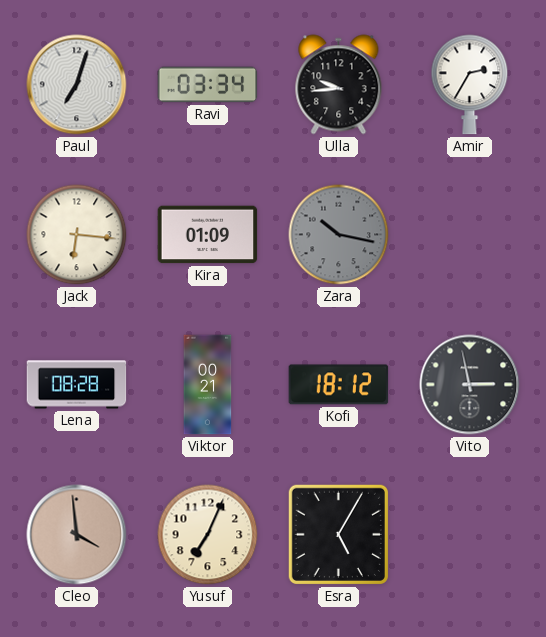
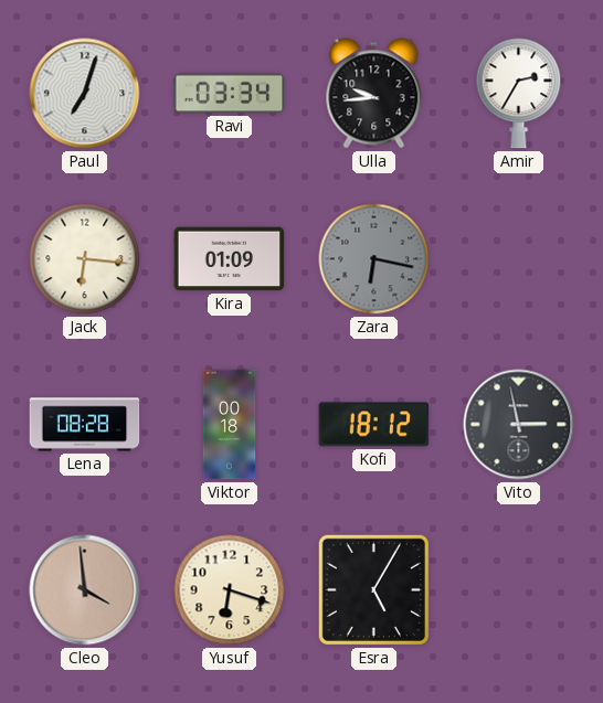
Zara: 10:17 -> 6:17
Viktor: 00:21 -> 00:18
Yusuf: 7:04 -> 6:18
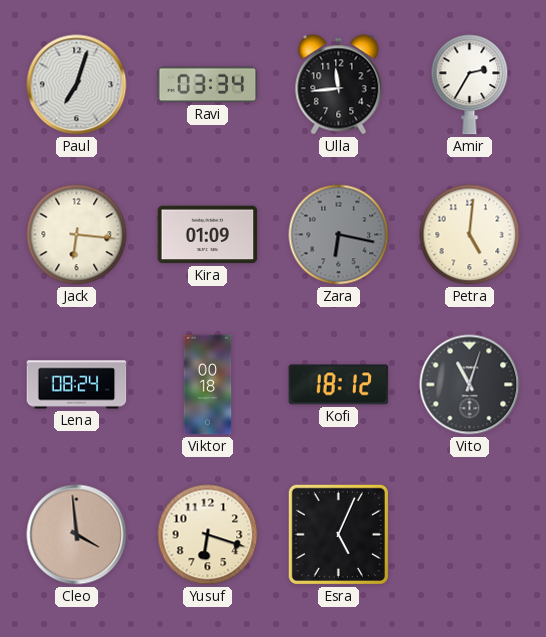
Ulla: 9:44 -> 11:44
Petra: none -> 5:01
Lena: 08:28 -> 08:24
Vito: 2:58 -> 11:03
Esra: 5:05 -> 5:04
